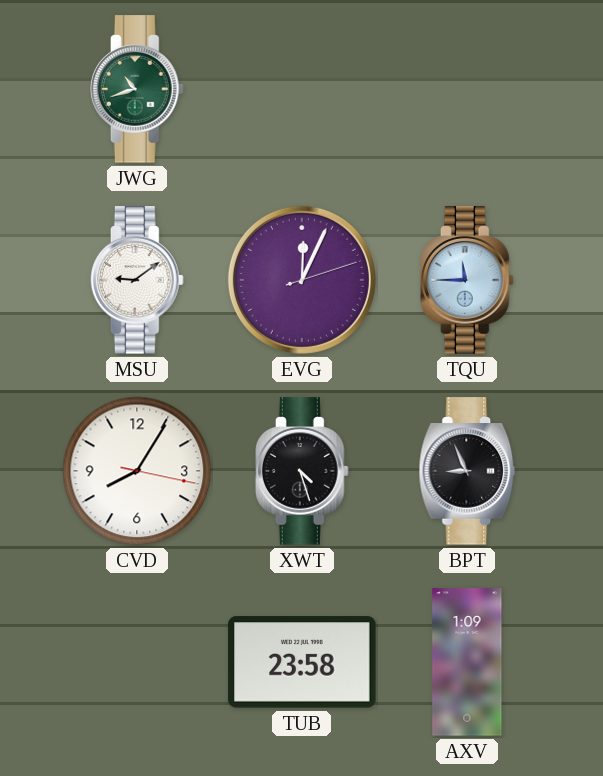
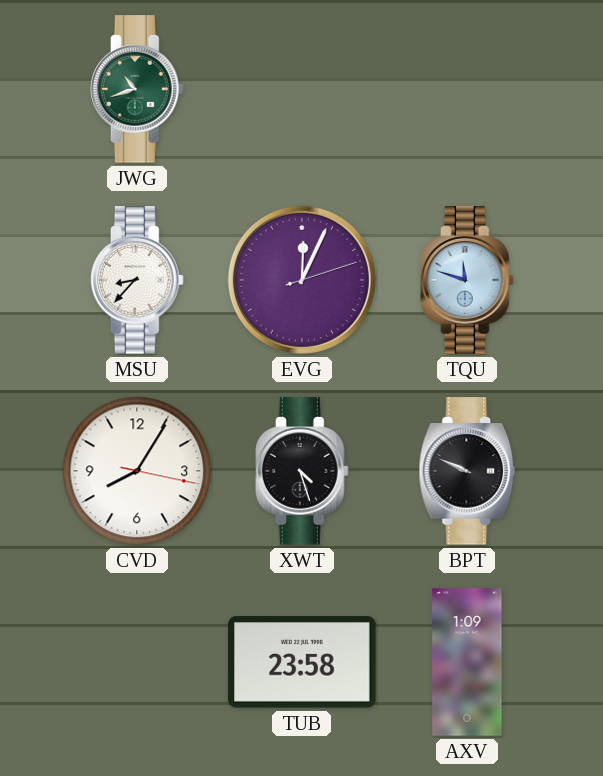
MSU: 9:09 -> 8:37
TQU: 11:45 -> 11:48
BPT: 8:56 -> 9:49
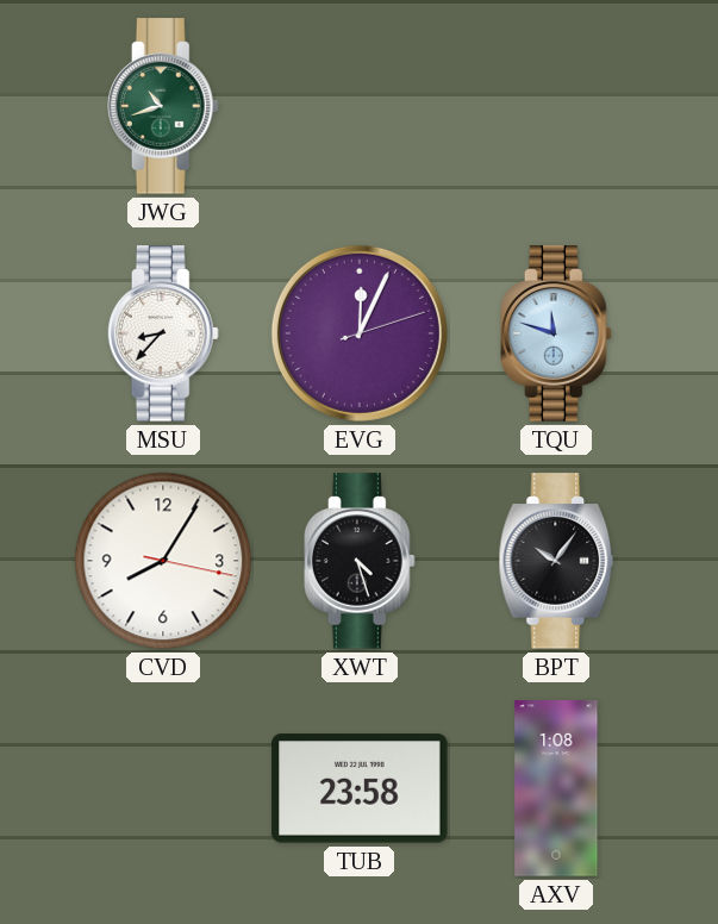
BPT: 9:49 -> 10:06
AXV: 1:09 -> 1:08
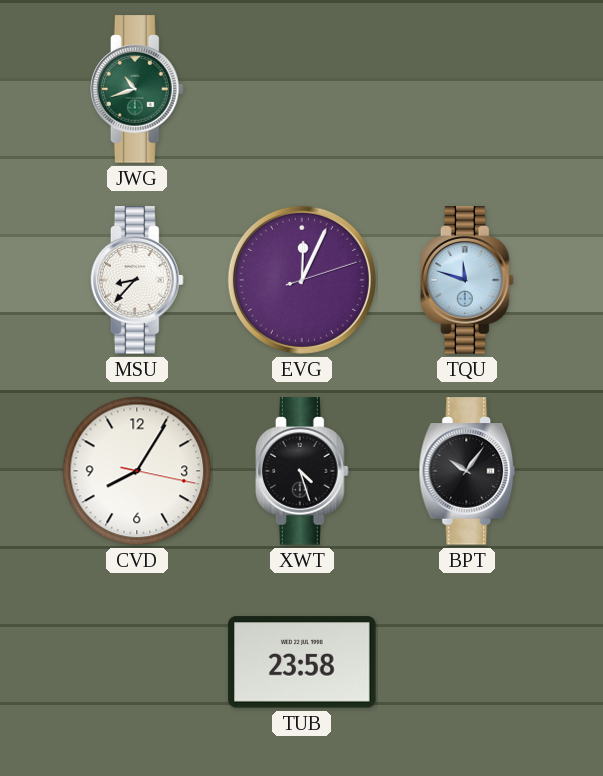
AXV: 1:08 -> none
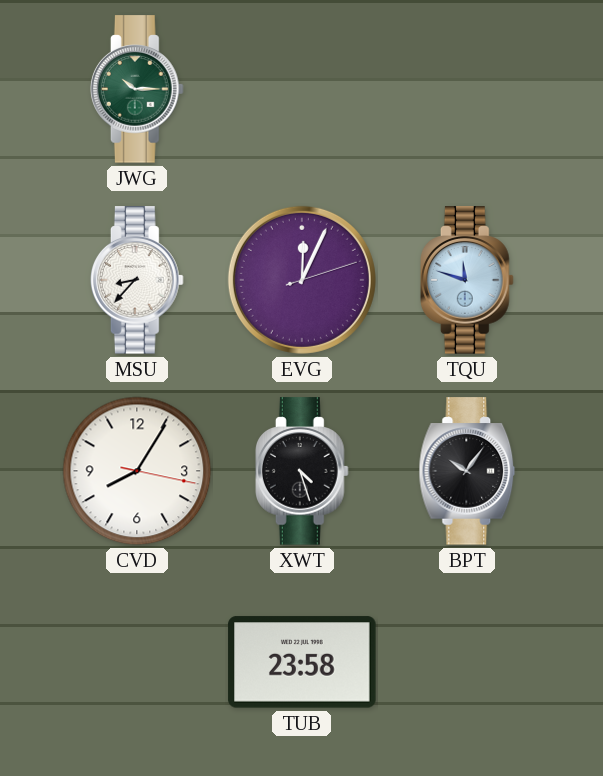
JWG: 10:42 -> 10:15
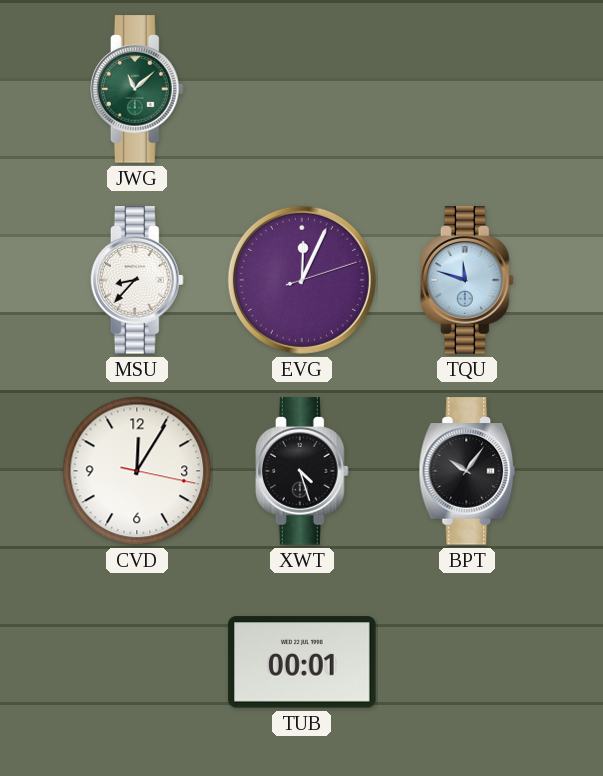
JWG: 10:15 -> 11:08
CVD: 8:05 -> 12:05
TUB: 23:58 -> 00:01
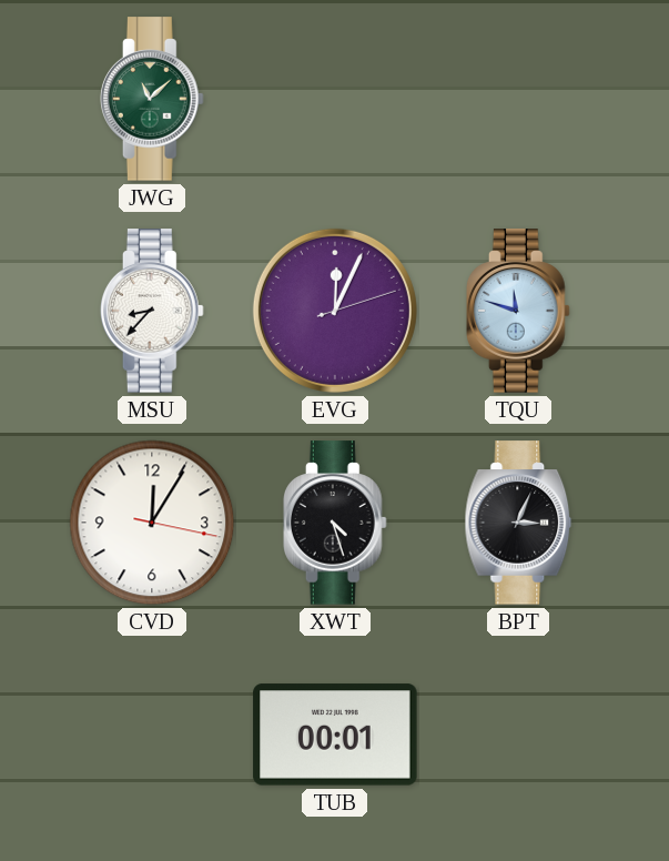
BPT: 10:06 -> 3:04
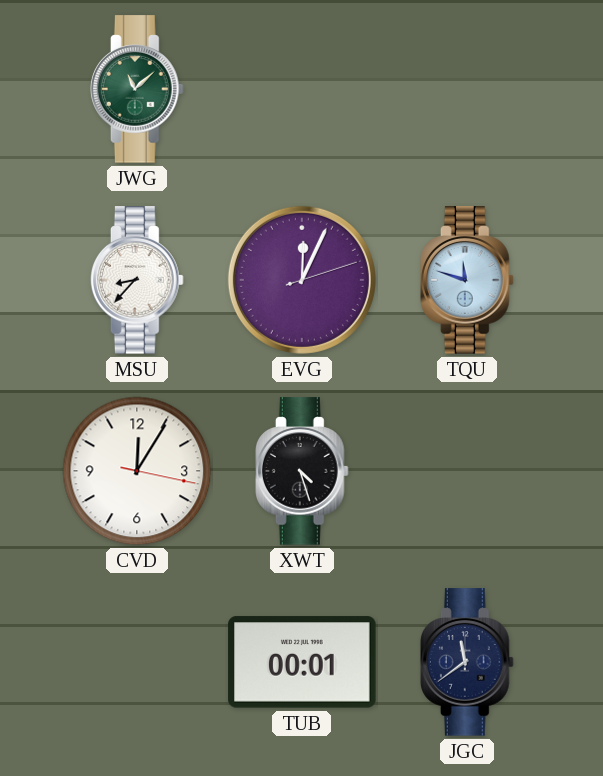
BPT: 3:04 -> none
JGC: none -> 11:39
